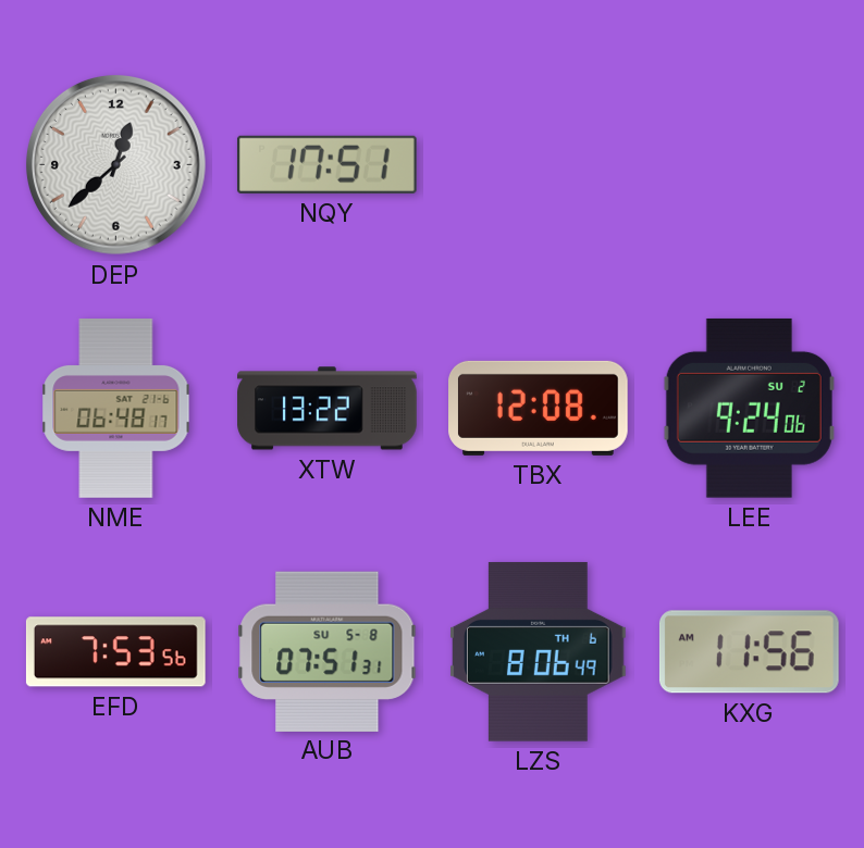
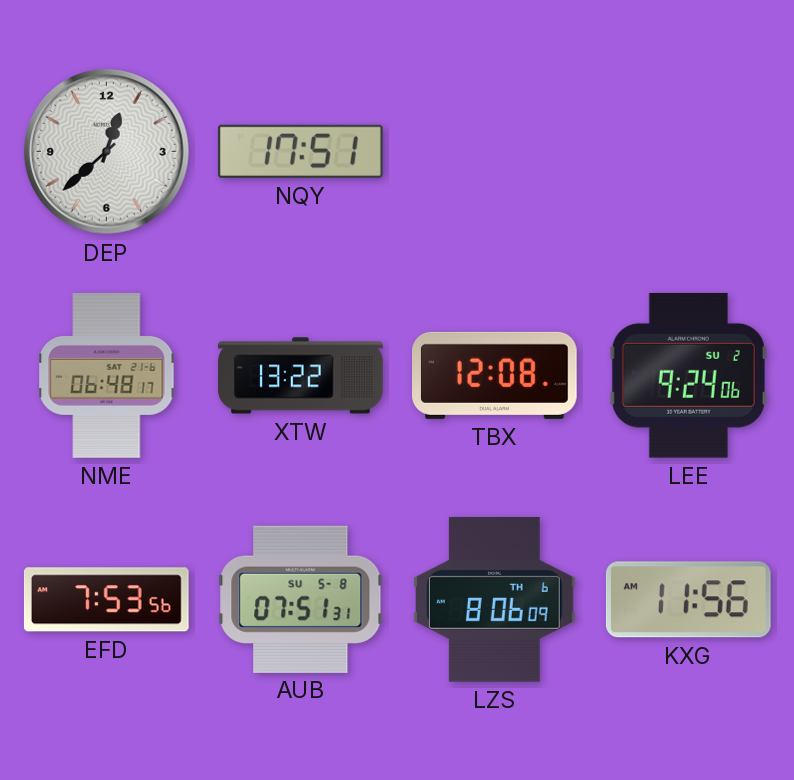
LZS: 8:06:49 -> 8:06:09
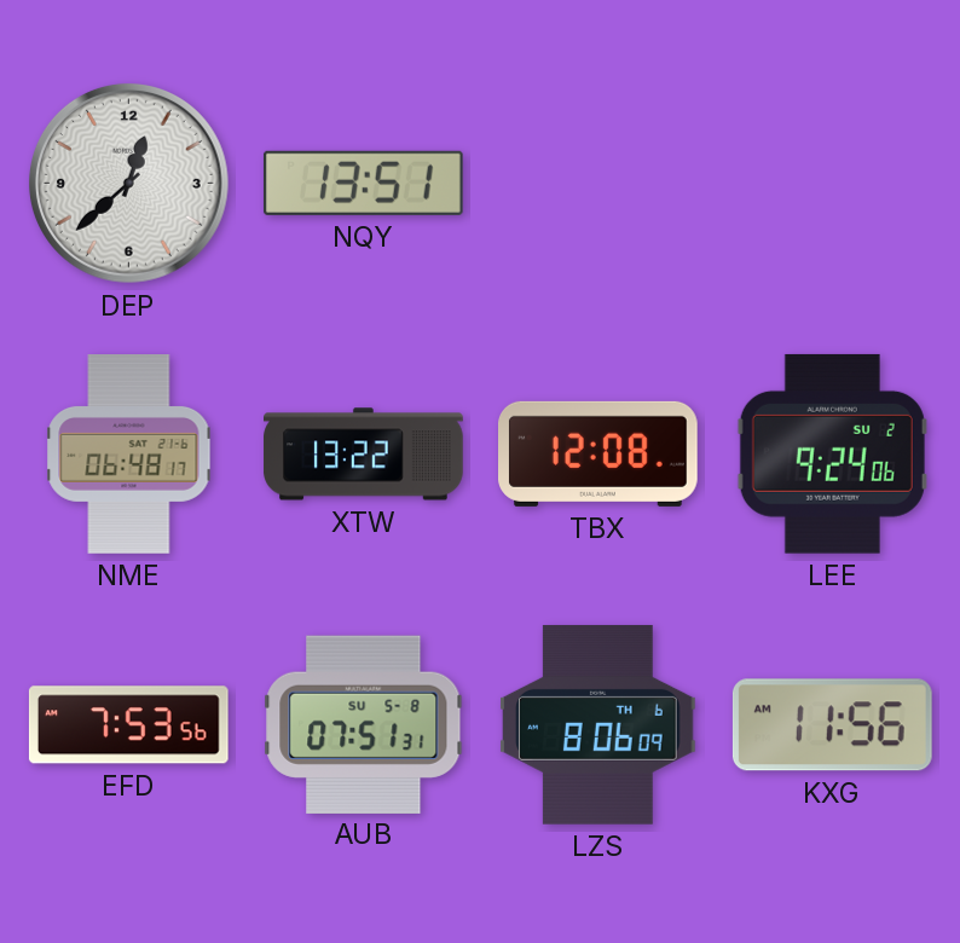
NQY: 17:51 -> 13:51
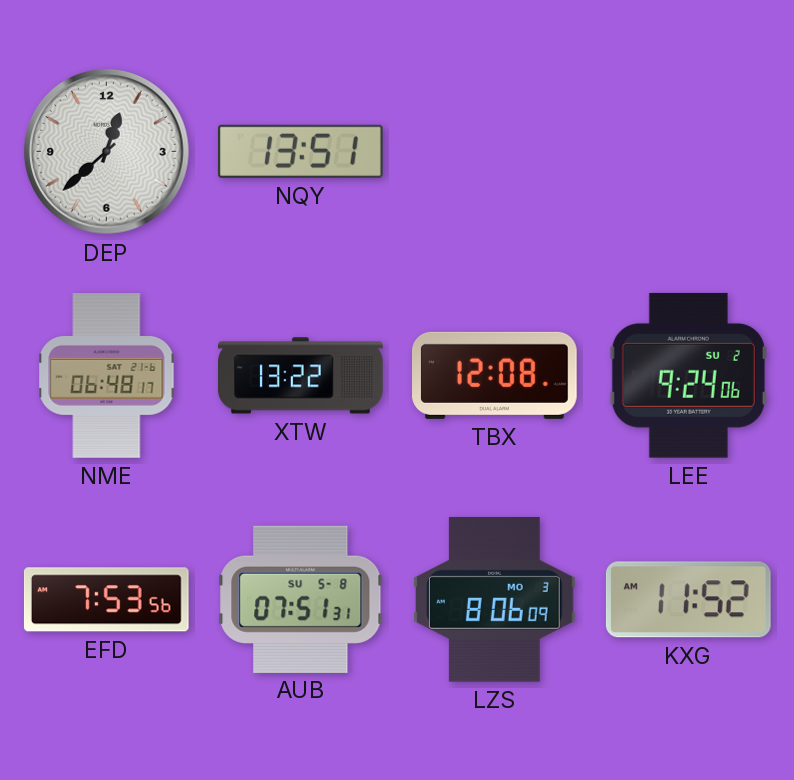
LZS date: TH 6 -> MO 3
KXG: 11:56 -> 11:52
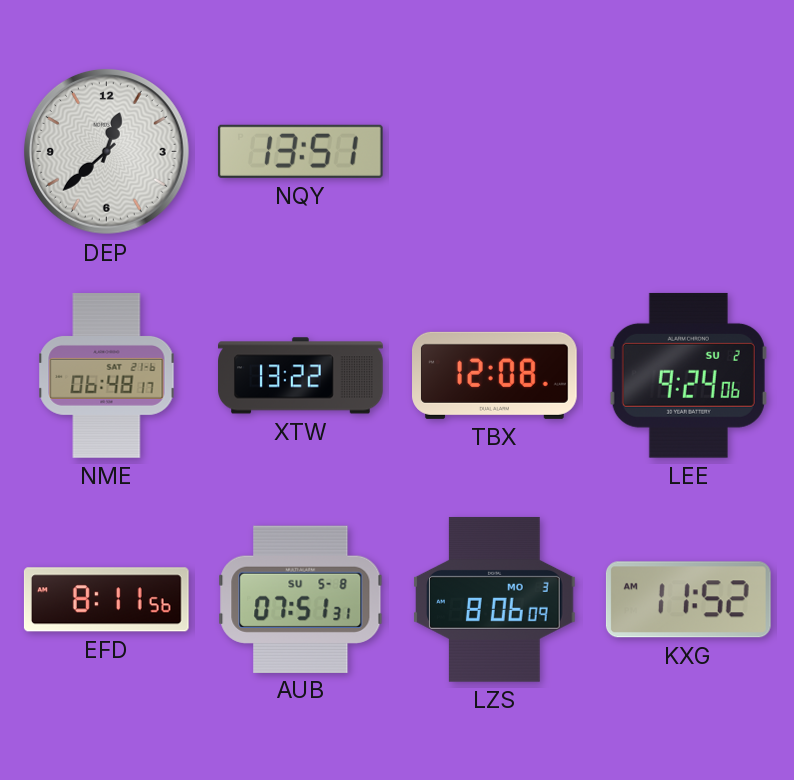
EFD: 7:53 -> 8:11
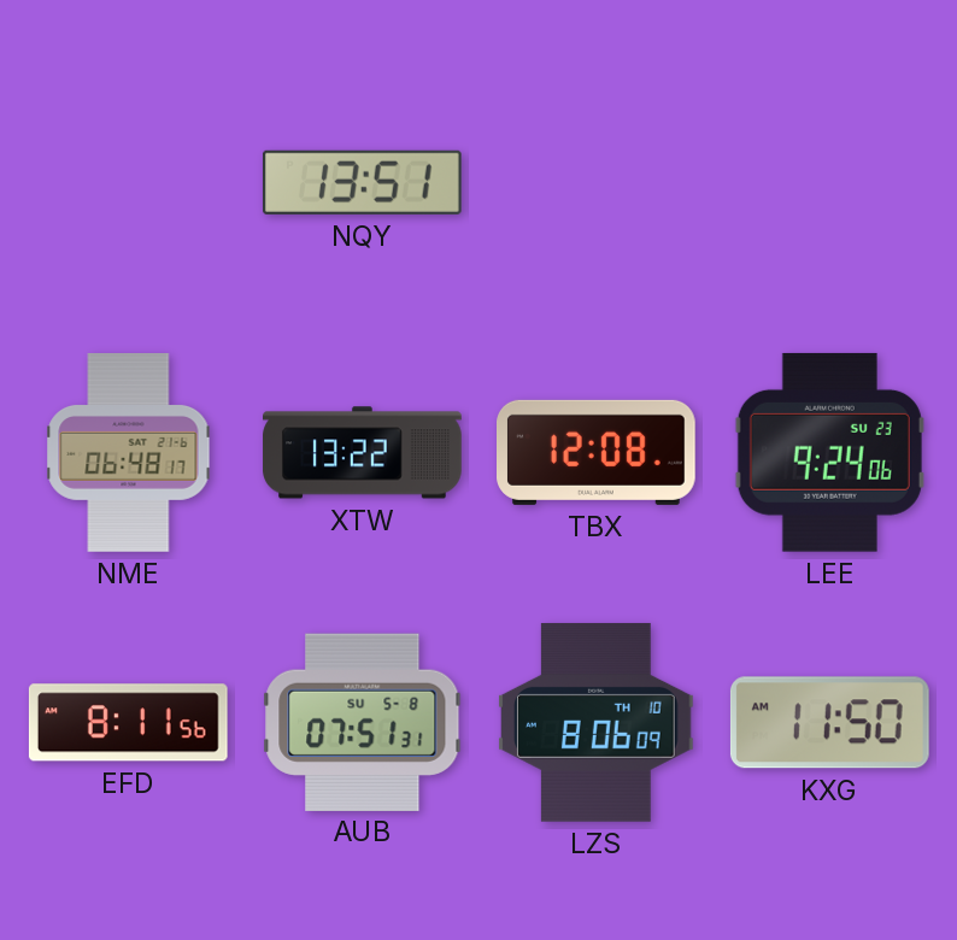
DEP: 12:38 -> none
LEE date: SU 2 -> SU 23
LZS date: MO 3 -> TH 10
KXG: 11:52 -> 11:50
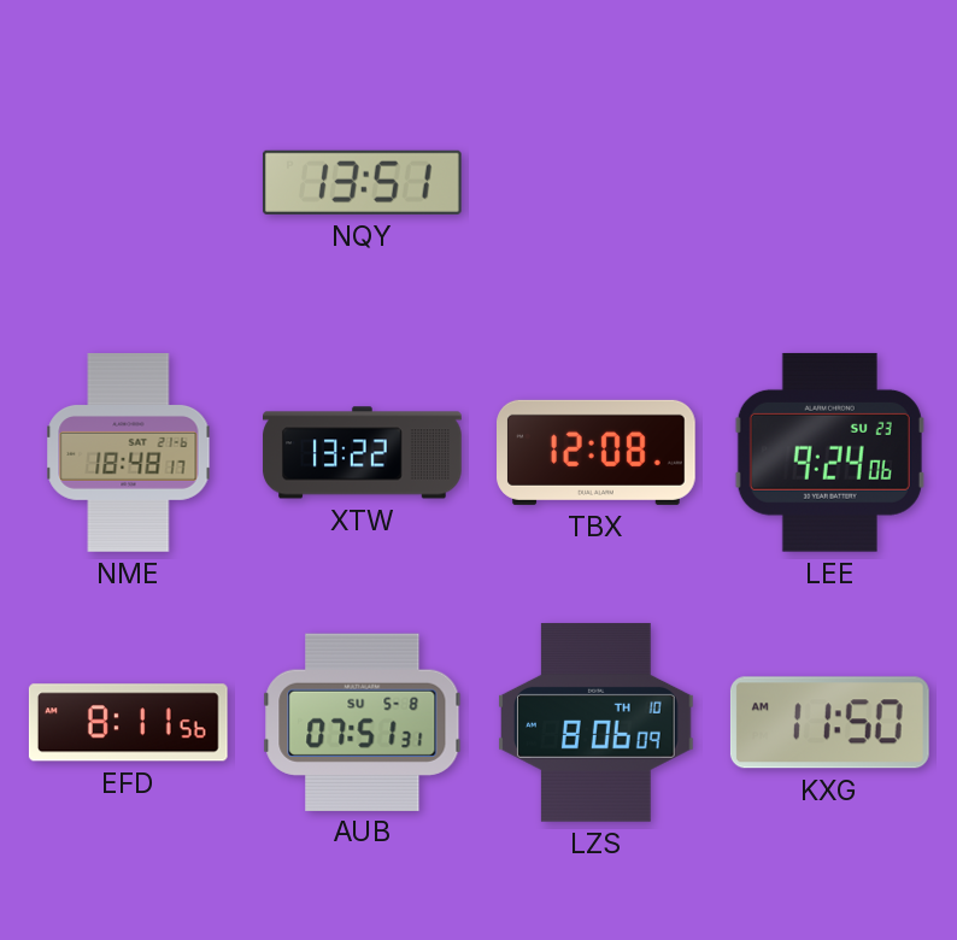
NME: 06:48 -> 18:48
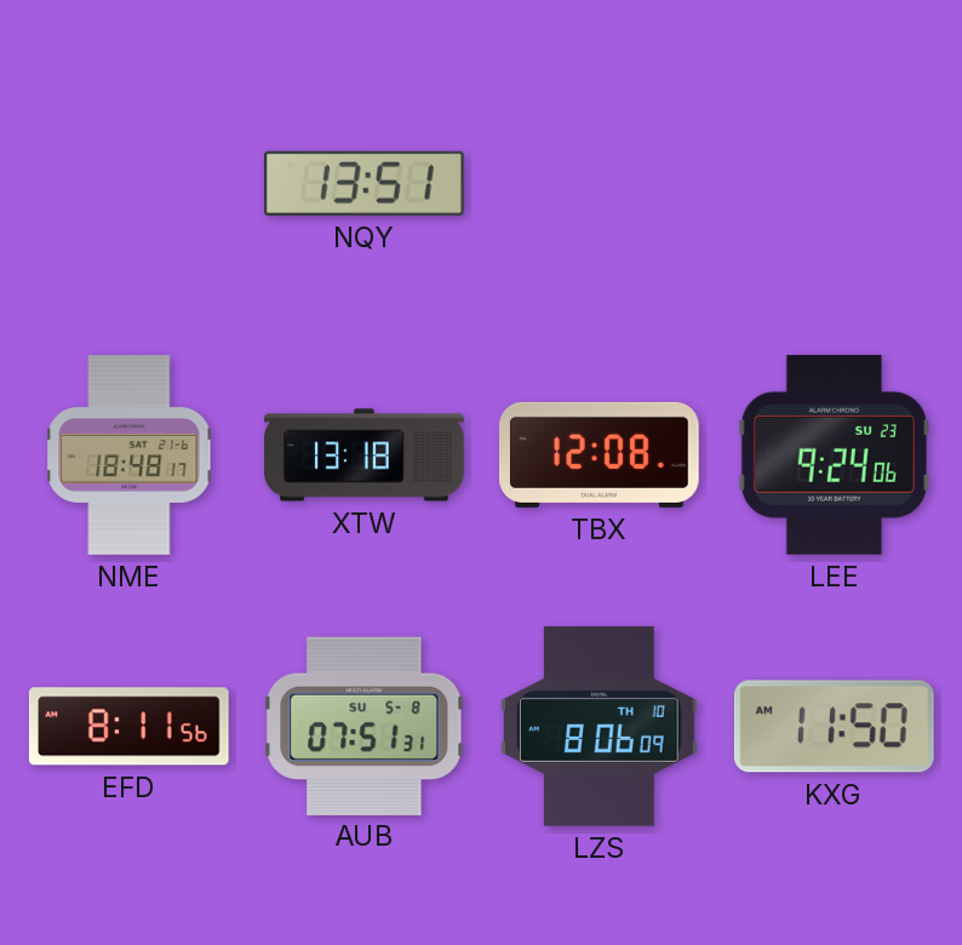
XTW: 13:22 -> 13:18
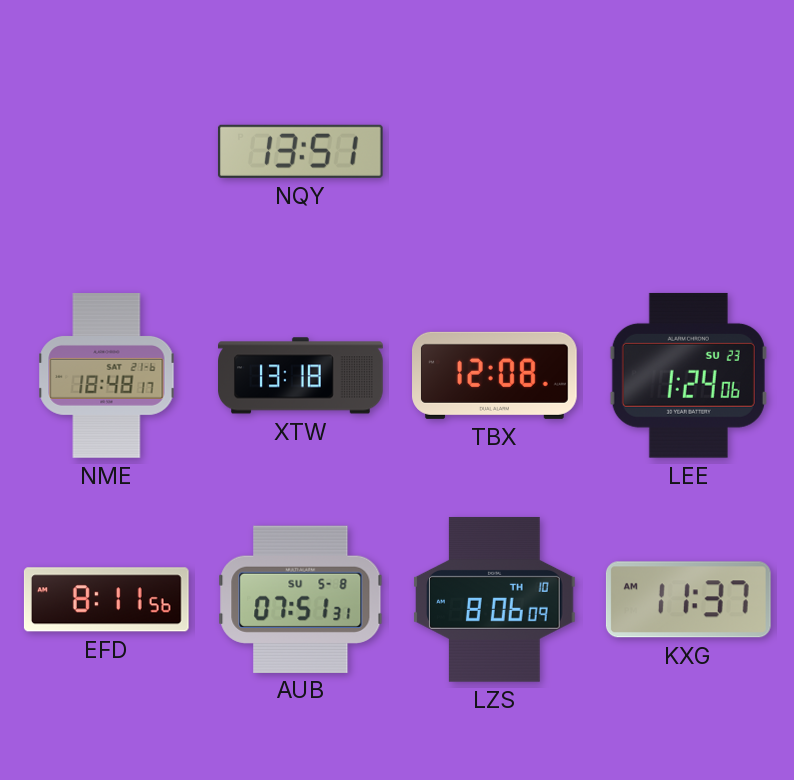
LEE: 9:24 -> 1:24
KXG: 11:50 -> 11:37
